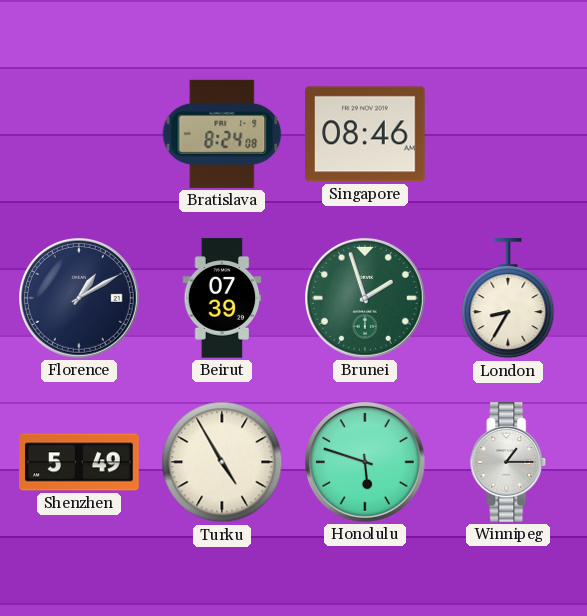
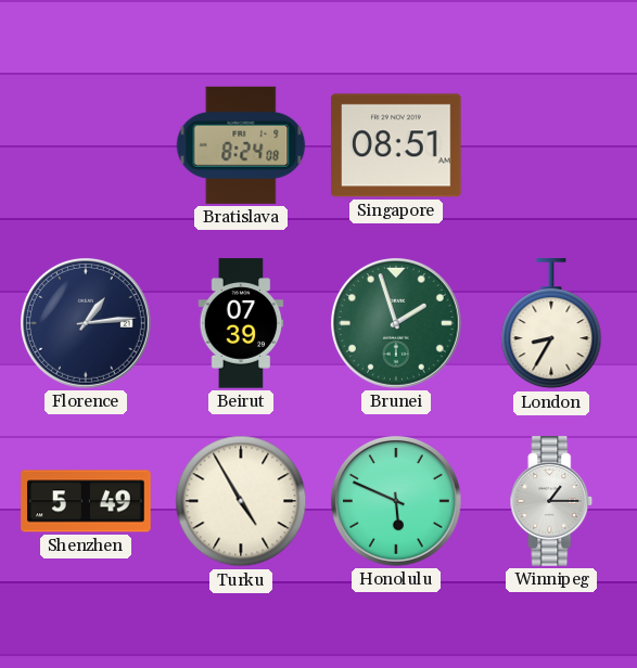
Singapore: 08:46 -> 08:51
Florence: 1:10 -> 1:14
Honolulu: 5:48 -> 5:49
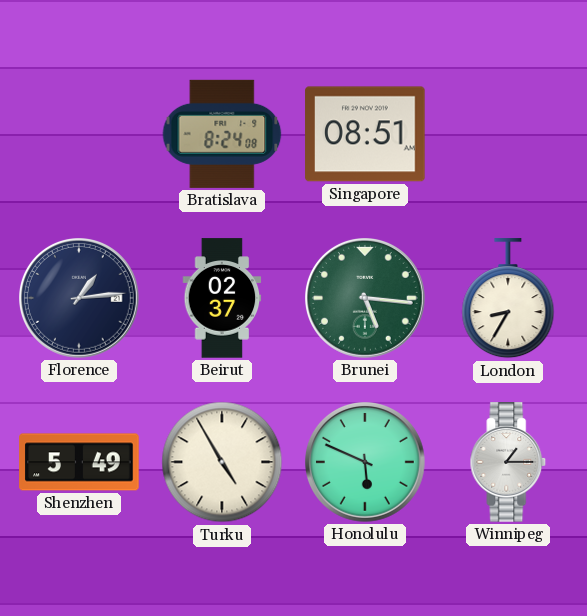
Beirut: 07:39 -> 02:37
Brunei: 1:57 -> 5:16
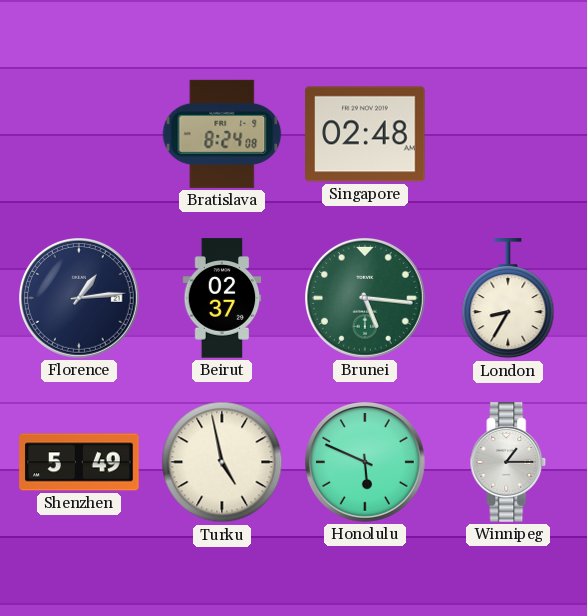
Singapore: 08:51 -> 02:48
Turku: 4:55 -> 4:58
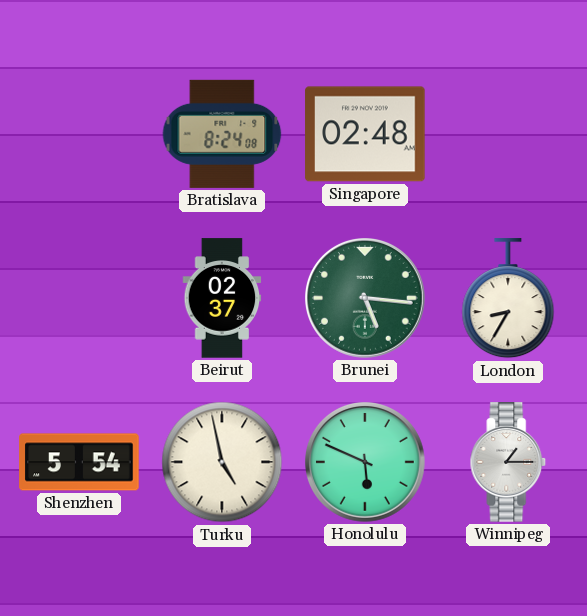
Florence: 1:14 -> none
Shenzhen: 5:49 -> 5:54
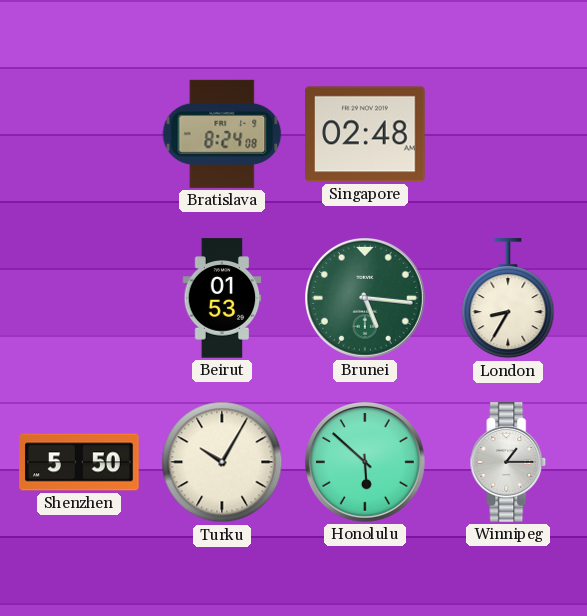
Beirut: 02:37 -> 01:53
Shenzhen: 5:54 -> 5:50
Turku: 4:58 -> 10:05
Honolulu: 5:49 -> 5:52
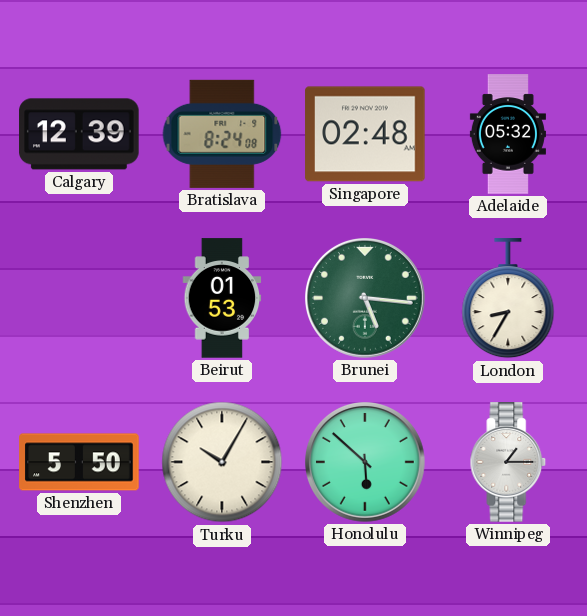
Calgary: none -> 12:39
Adelaide: none -> 05:32
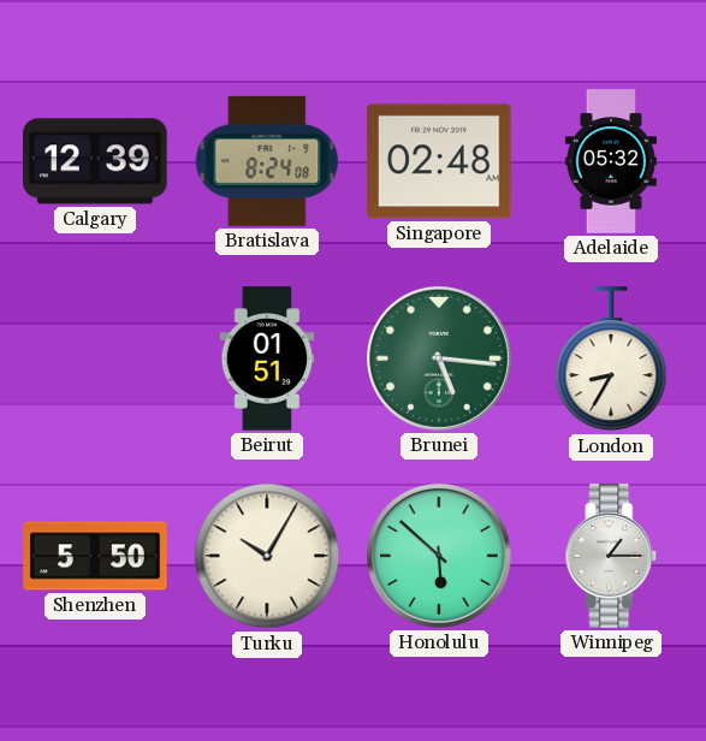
Beirut: 01:53 -> 01:51
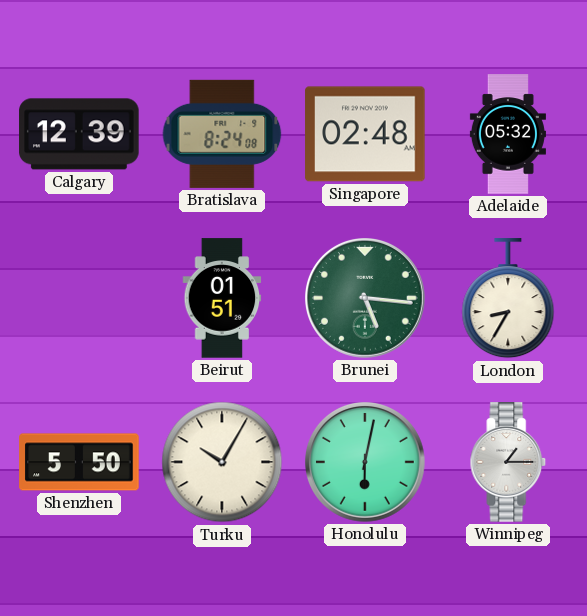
Honolulu: 5:52 -> 6:02
